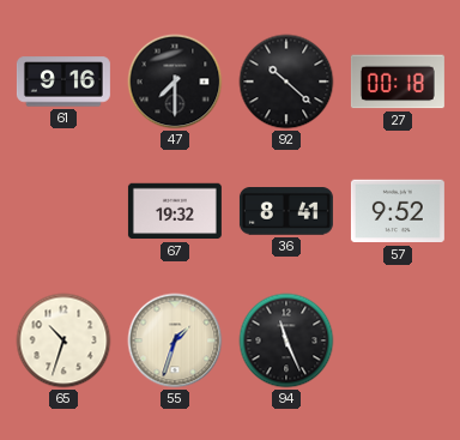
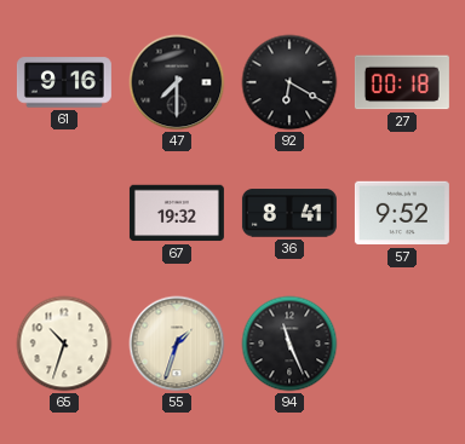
92: 10:22 -> 6:20
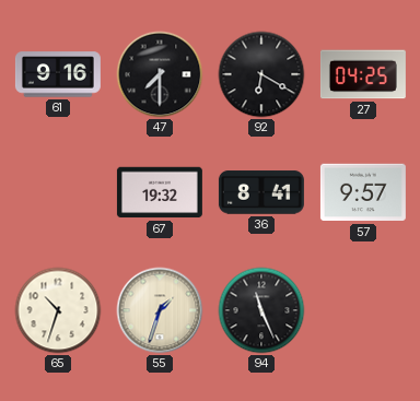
27: 00:18 -> 04:25
57: 9:52 -> 9:57
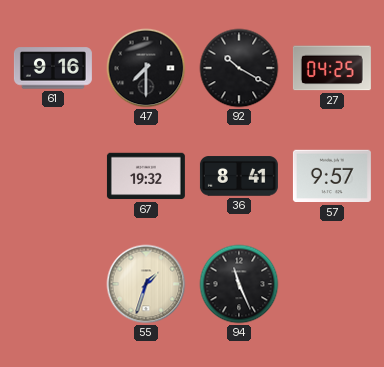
92: 6:20 -> 10:20
65: 10:33 -> none
